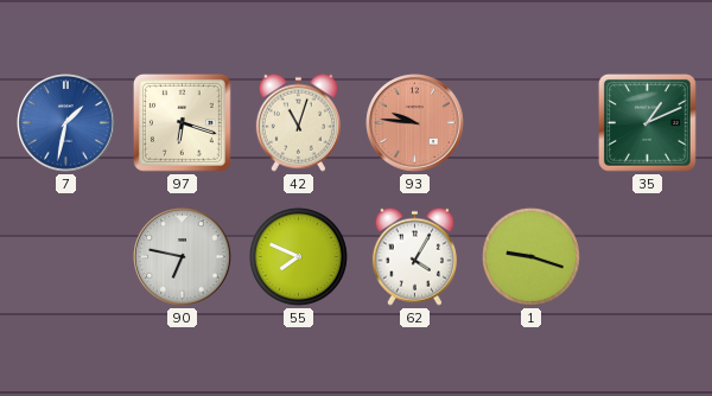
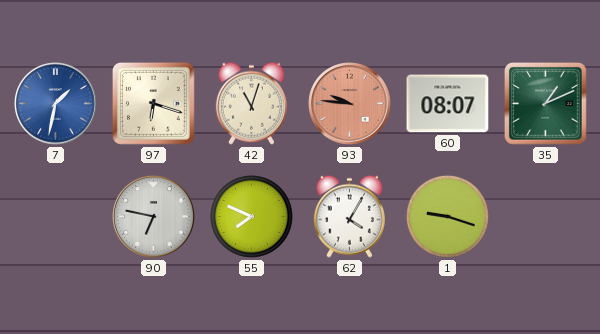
60: none -> 08:07
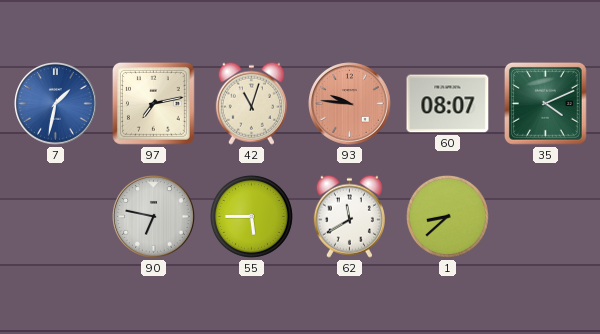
97: 6:18 -> 7:13
35: 1:11 -> 4:11
55: 7:49 -> 5:45
62: 4:05 -> 11:40
1: 9:18 -> 8:38
